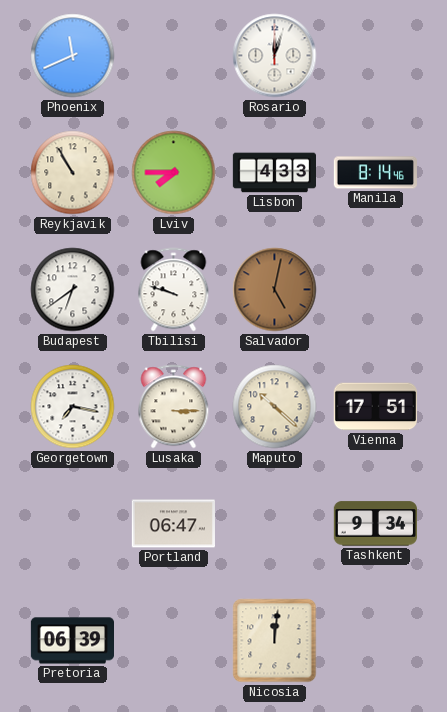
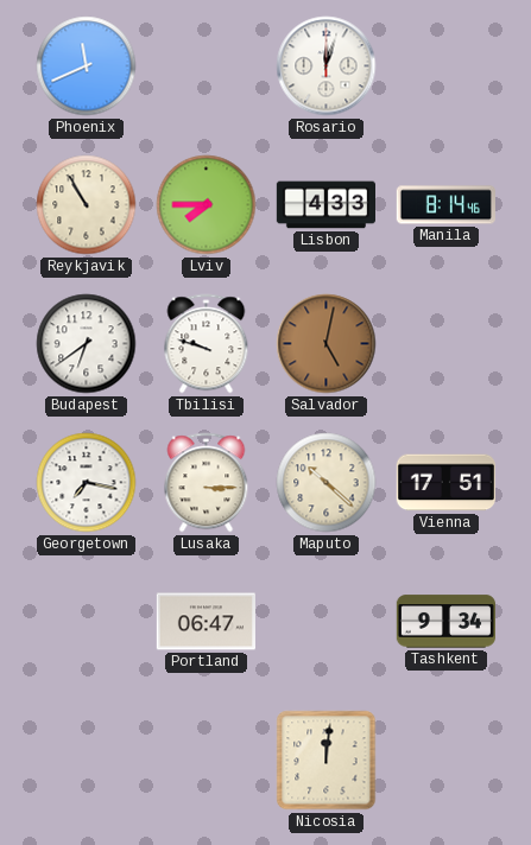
Pretoria: 06:39 -> none
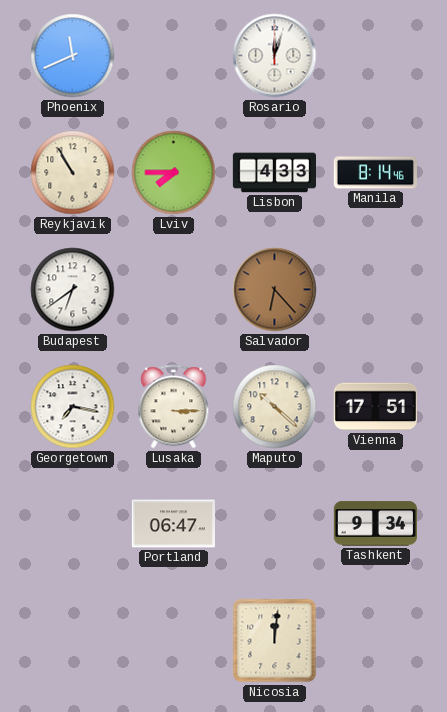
Tbilisi: 9:48 -> none
Salvador: 5:02 -> 6:23
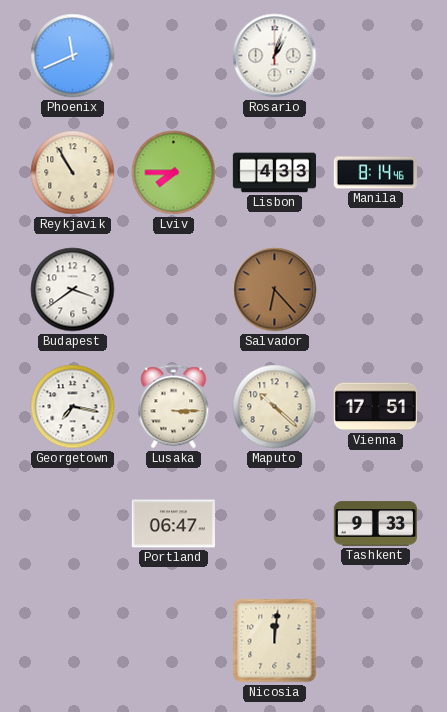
Rosario: 12:03 -> 1:03
Budapest: 6:39 -> 3:39
Tashkent: 9:34 -> 9:33
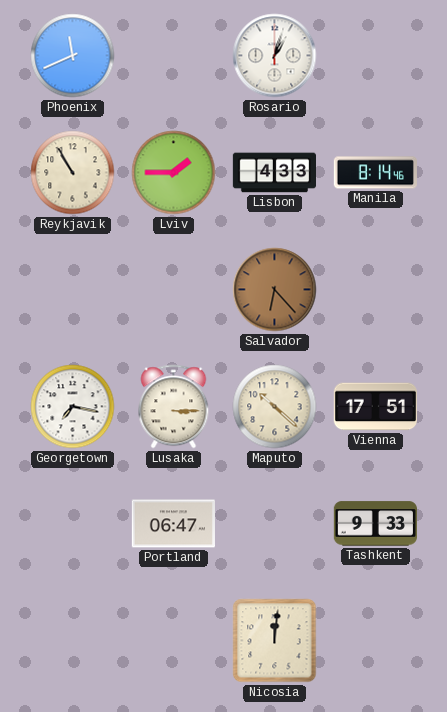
Lviv: 7:45 -> 1:45
Budapest: 3:39 -> none
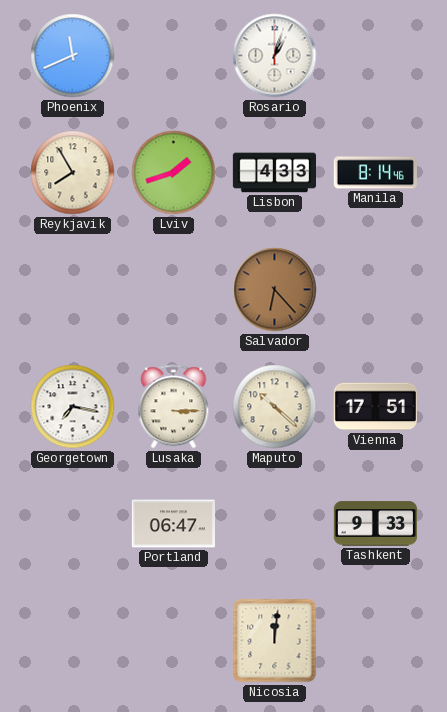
Reykjavik: 10:55 -> 7:55
Lviv: 1:45 -> 1:42
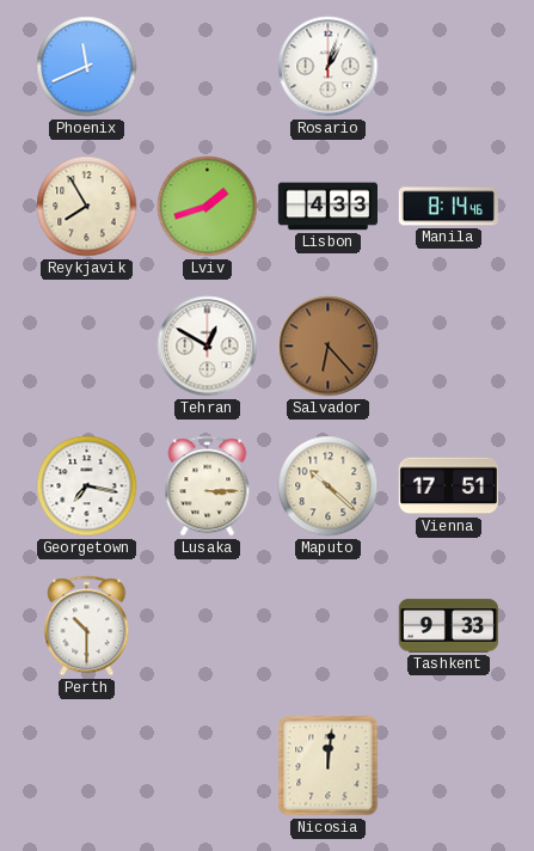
Tehran: none -> 12:50
Perth: none -> 10:30
Portland: 06:47 -> none
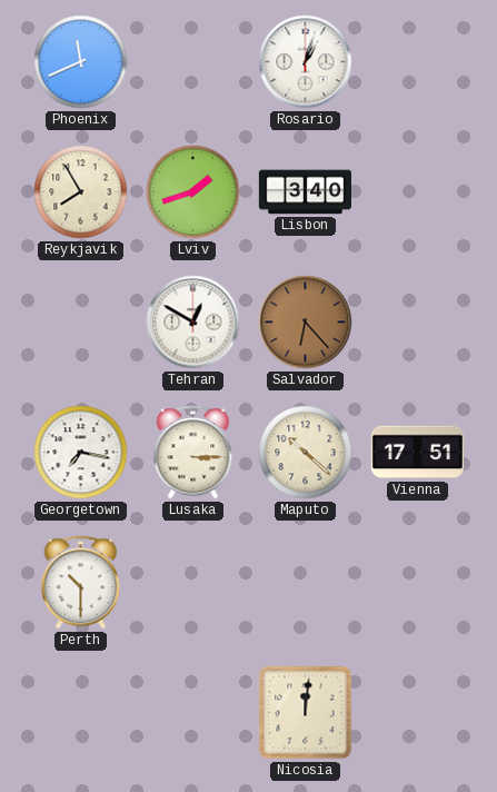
Lisbon: 4:33 -> 3:40
Manila: 8:14 -> none
Tashkent: 9:33 -> none
